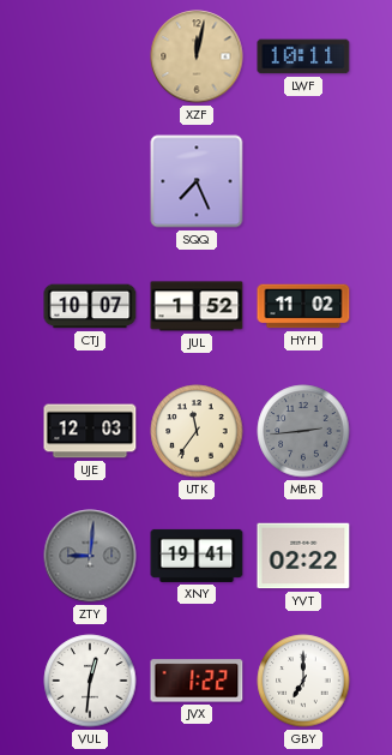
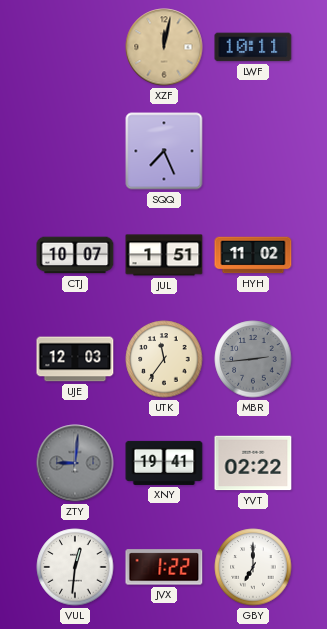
JUL: 1:52 -> 1:51
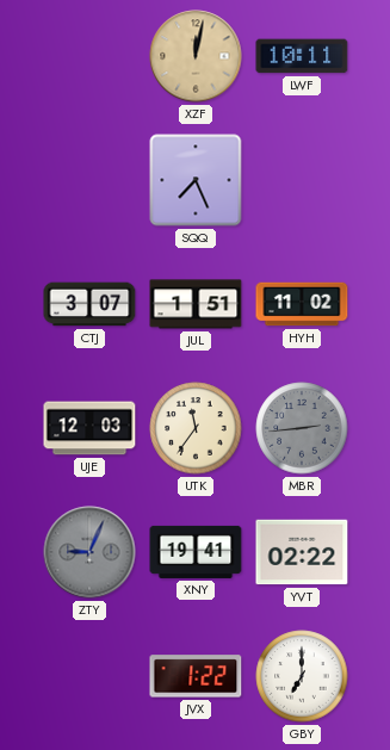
CTJ: 10:07 -> 3:07
ZTY: 9:01 -> 9:04
VUL: 12:31 -> none
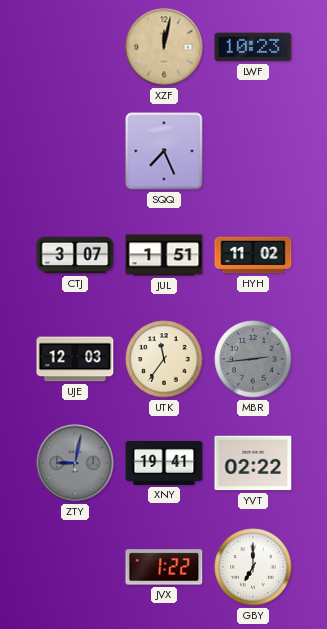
LWF: 10:11 -> 10:23
ZTY: 9:04 -> 9:02
